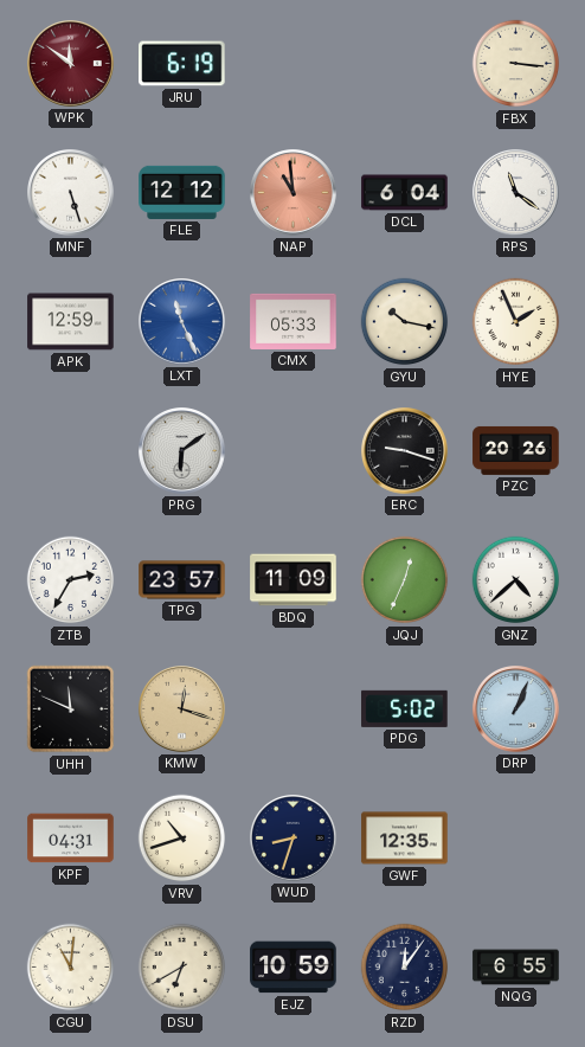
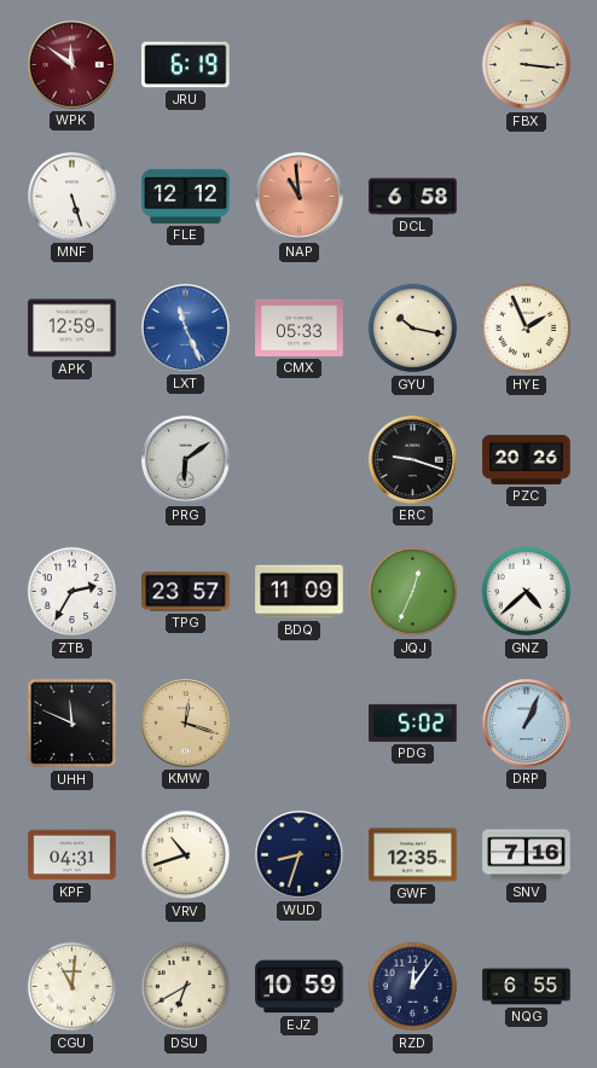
DCL: 6:04 -> 6:58
RPS: 11:21 -> none
SNV: none -> 7:16
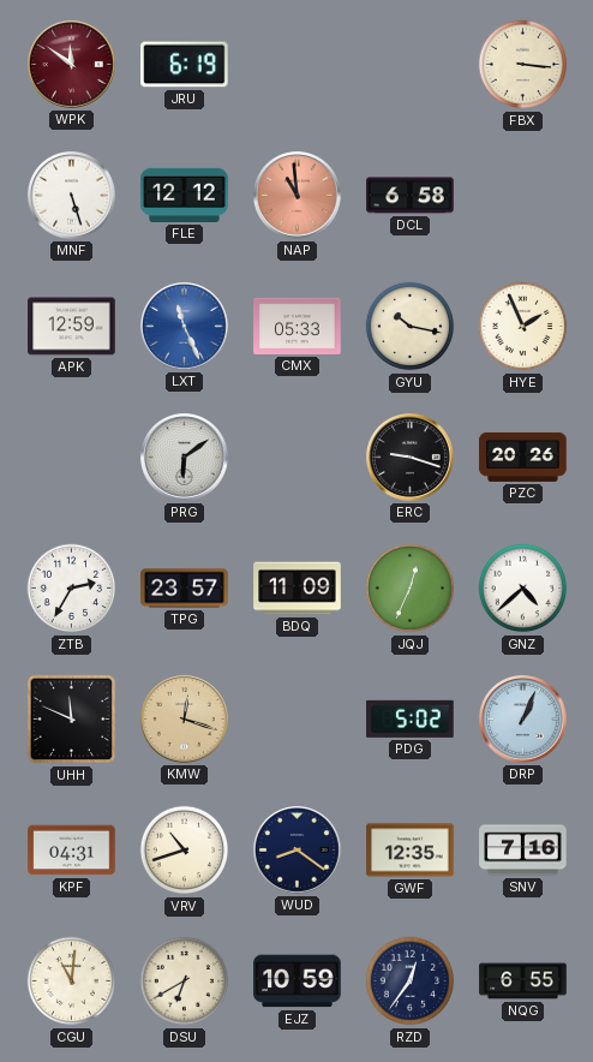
WUD: 8:33 -> 8:21
RZD: 12:06 -> 12:36
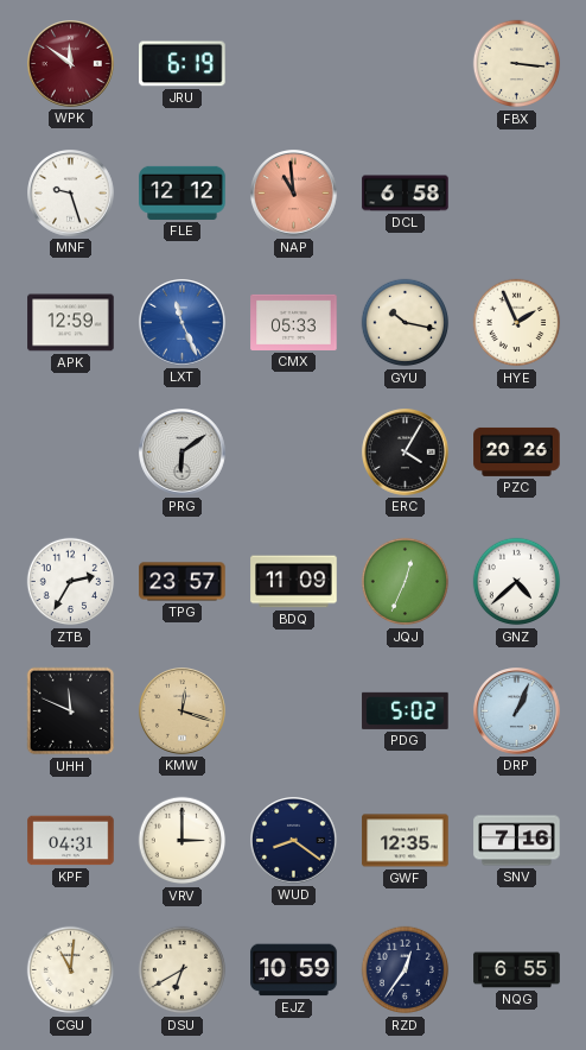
MNF: 5:27 -> 9:27
ERC: 9:18 -> 4:05
VRV: 10:42 -> 3:00
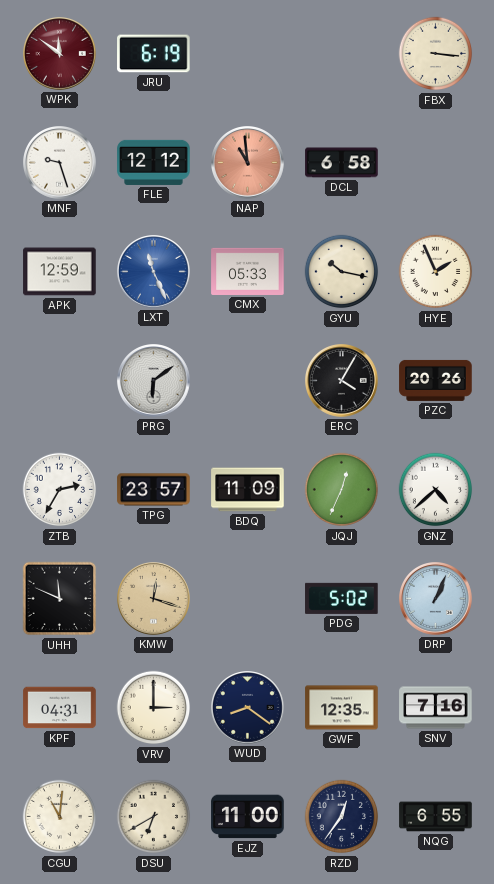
EJZ: 10:59 -> 11:00
